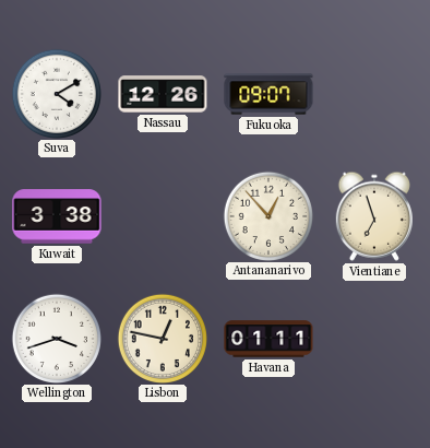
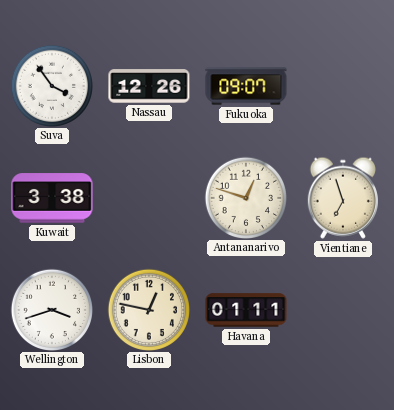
Suva: 4:10 -> 3:54
Antananarivo: 12:53 -> 12:48
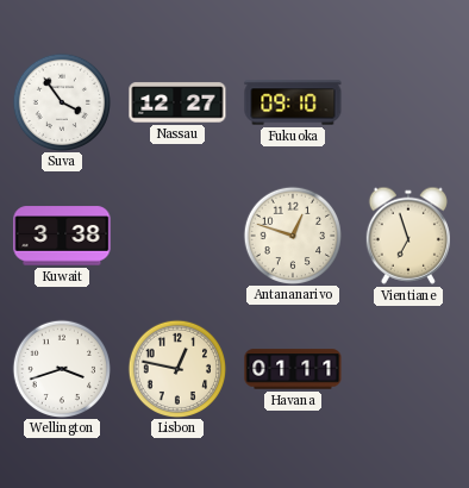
Nassau: 12:26 -> 12:27
Fukuoka: 09:07 -> 09:10
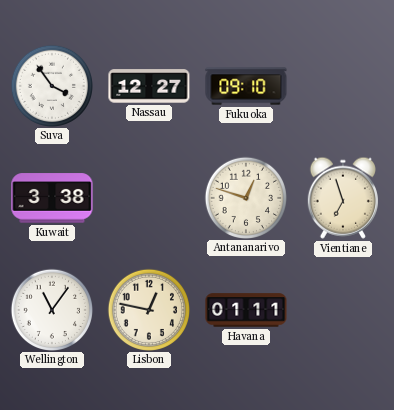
Wellington: 3:42 -> 11:06
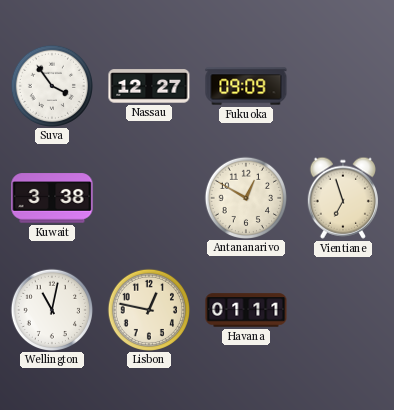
Fukuoka: 09:10 -> 09:09
Antananarivo: 12:48 -> 12:50
Wellington: 11:06 -> 11:02
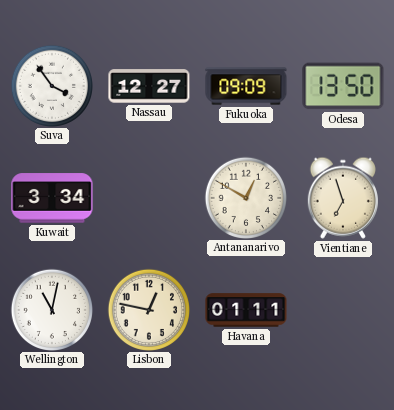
Odesa: none -> 13:50
Kuwait: 3:38 -> 3:34
